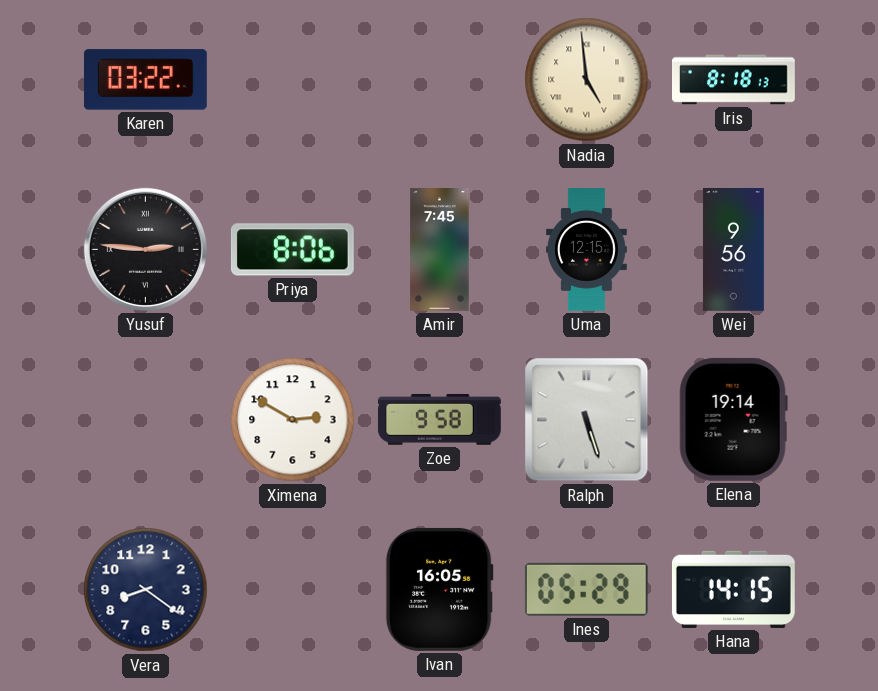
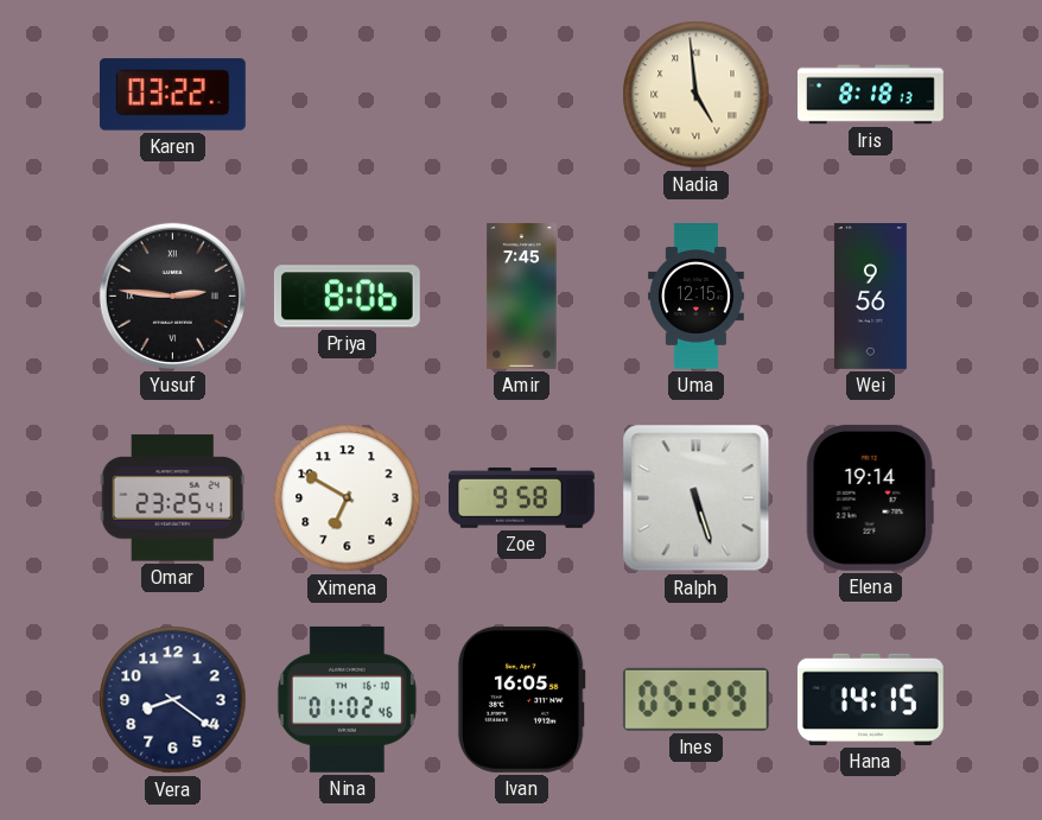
Omar: none -> 23:25
Ximena: 2:50 -> 6:50
Nina: none -> 01:02
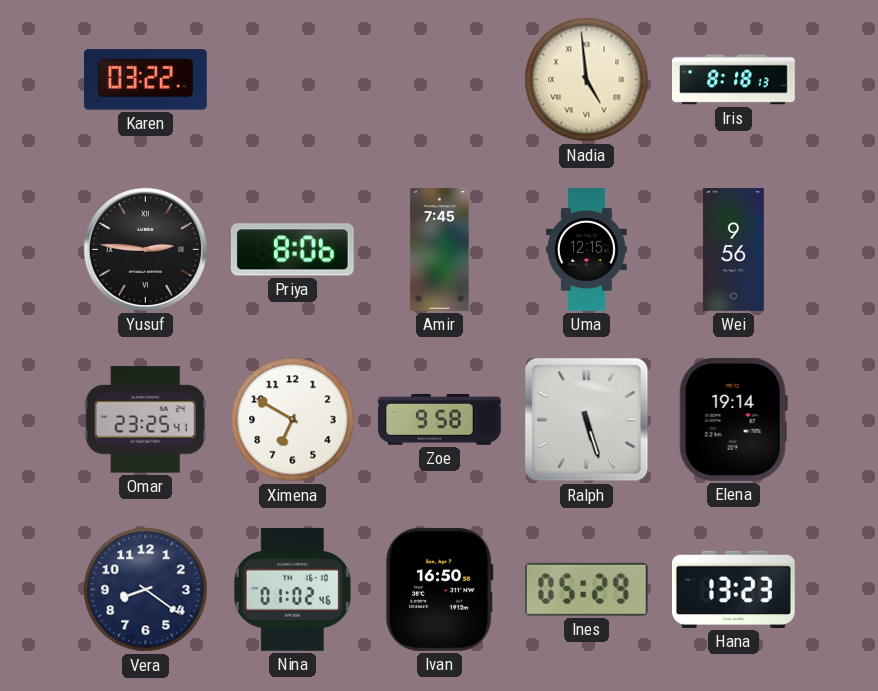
Ivan: 16:05 -> 16:50
Hana: 14:15 -> 13:23
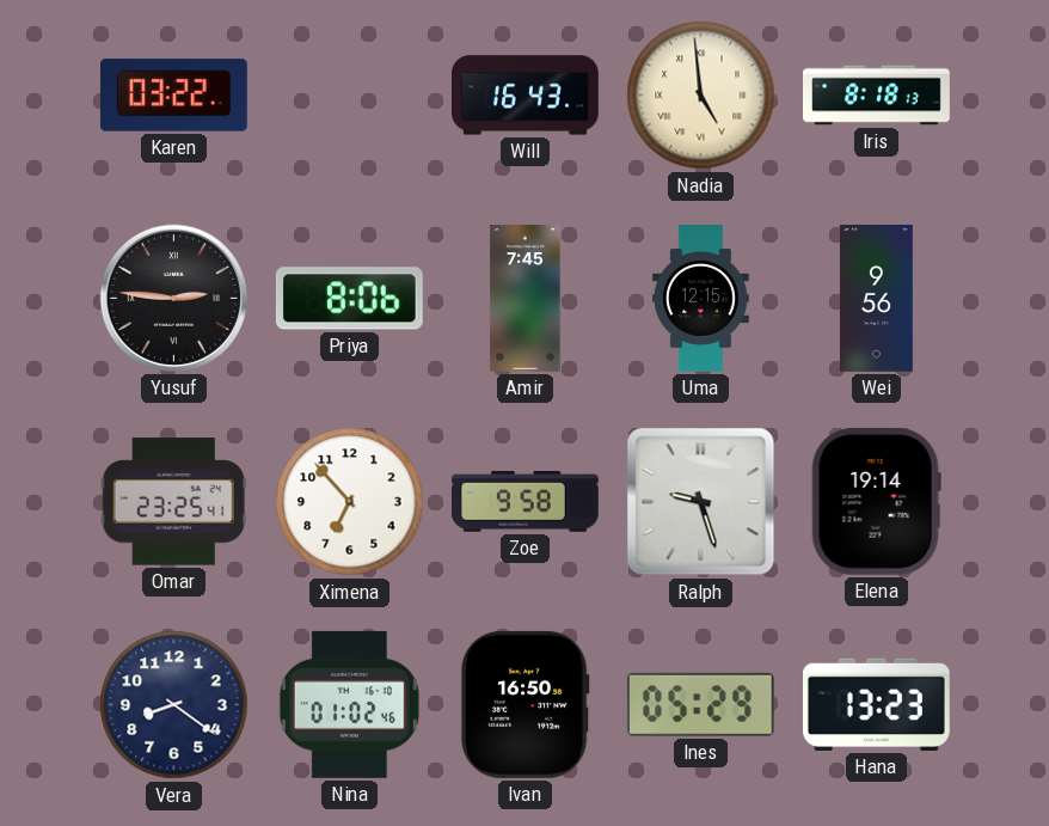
Will: none -> 16:43
Ximena: 6:50 -> 6:53
Ralph: 5:27 -> 9:27
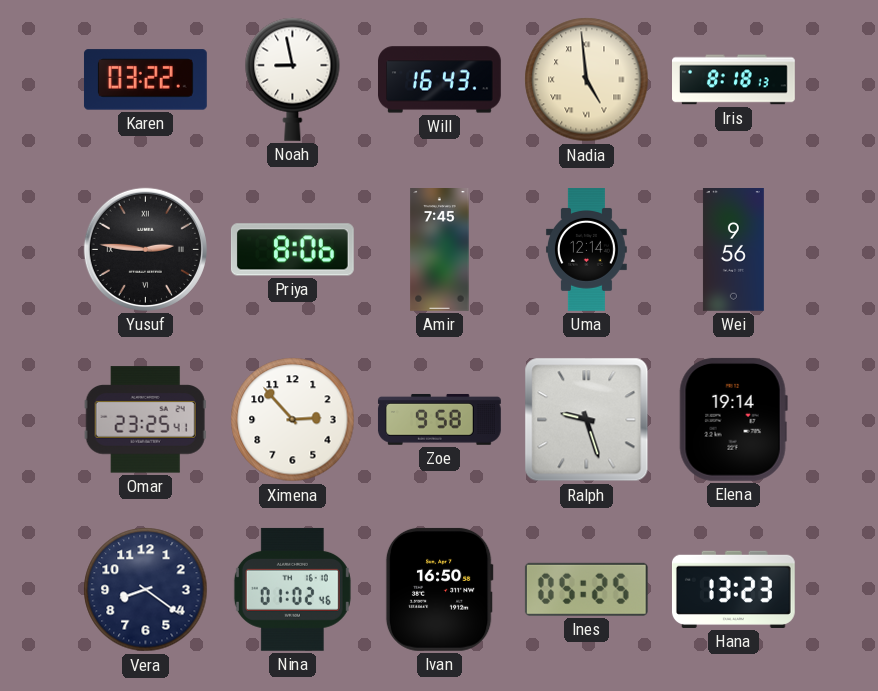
Noah: none -> 8:58
Uma: 12:15 -> 12:14
Ximena: 6:53 -> 2:53
Ines: 05:29 -> 05:25
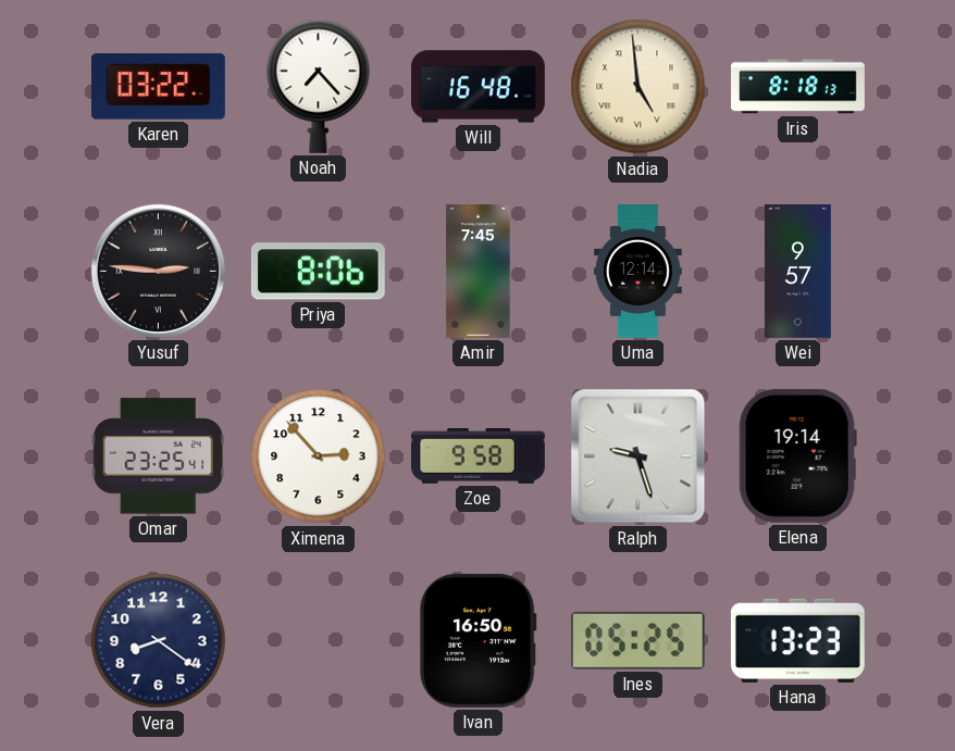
Noah: 8:58 -> 7:23
Will: 16:43 -> 16:48
Wei: 9:56 -> 9:57
Nina: 01:02 -> none
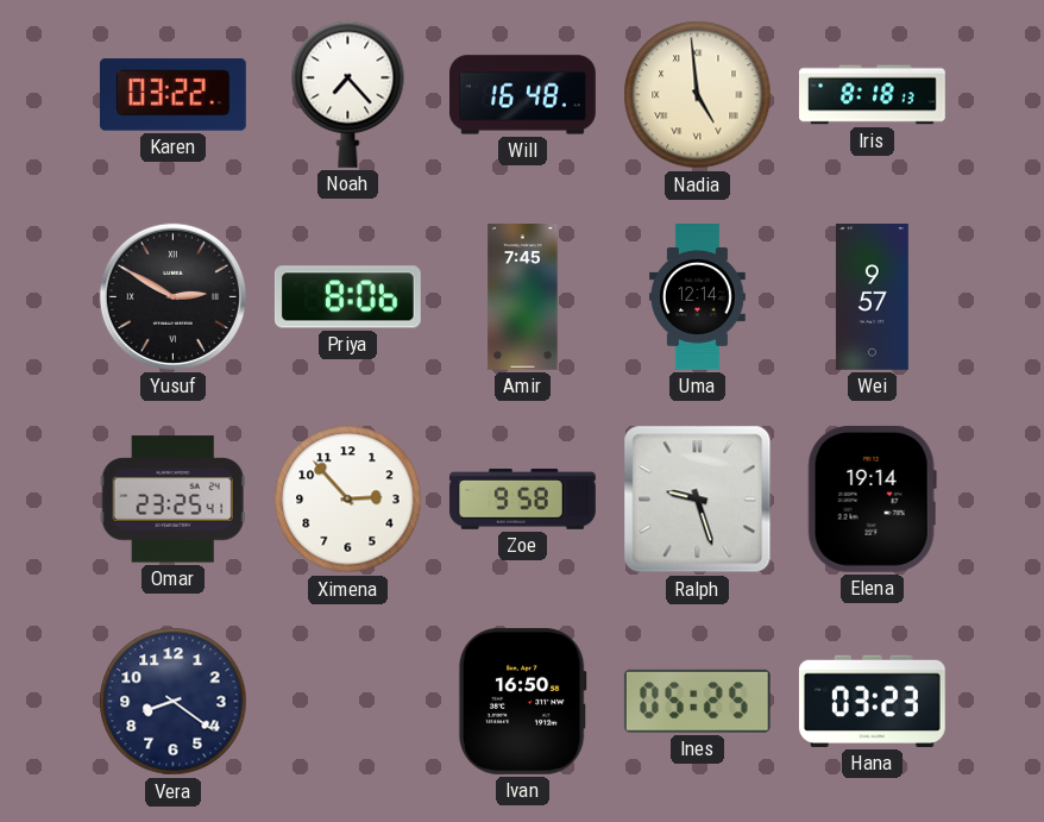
Yusuf: 2:46 -> 2:50
Hana: 13:23 -> 03:23
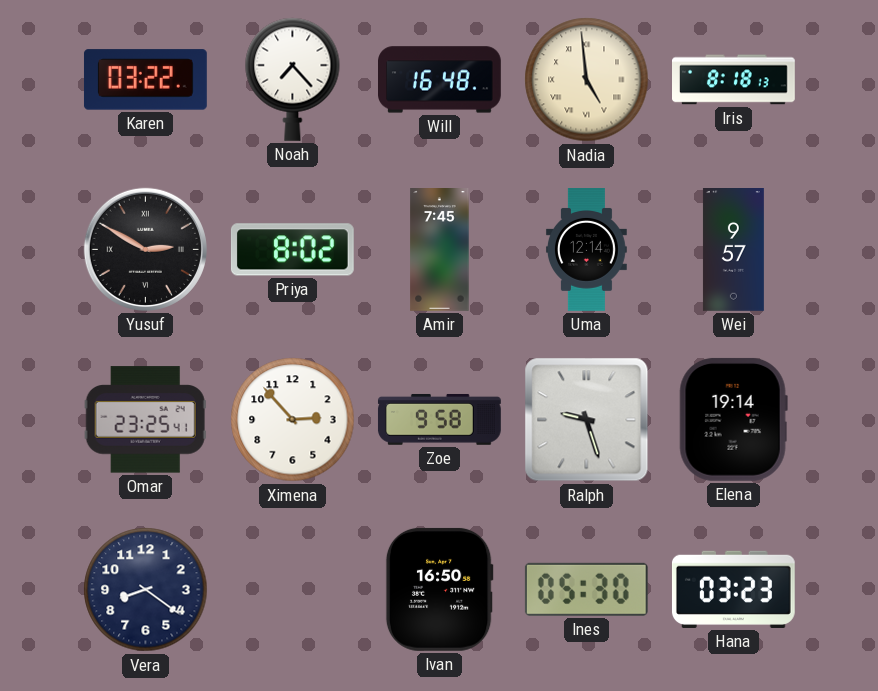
Priya: 8:06 -> 8:02
Ines: 05:25 -> 05:30
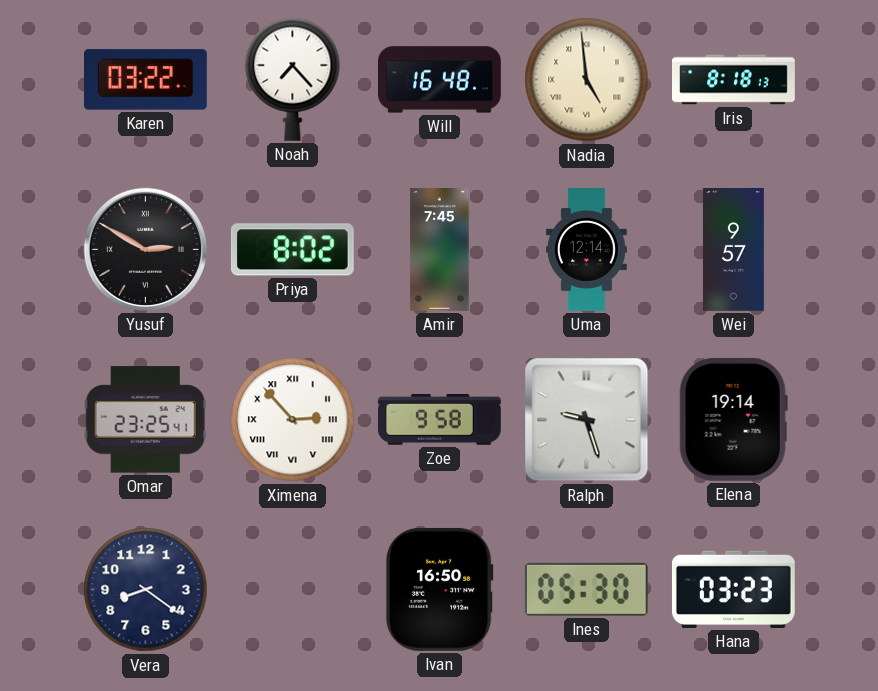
Ximena numerals: Arabic -> Roman
